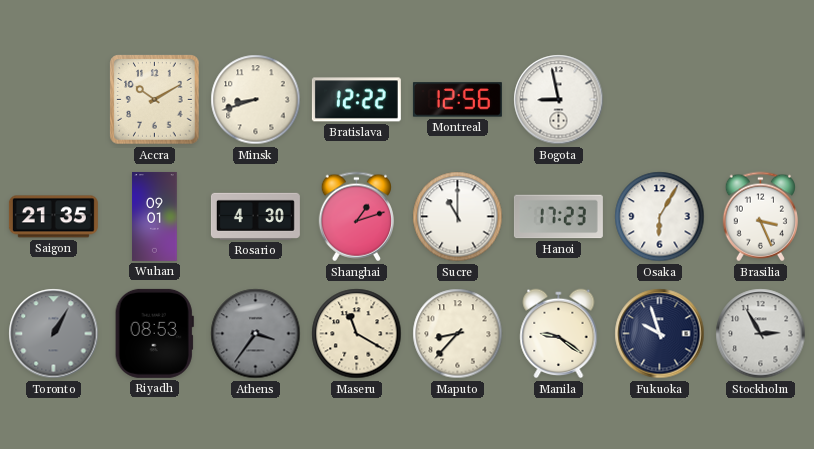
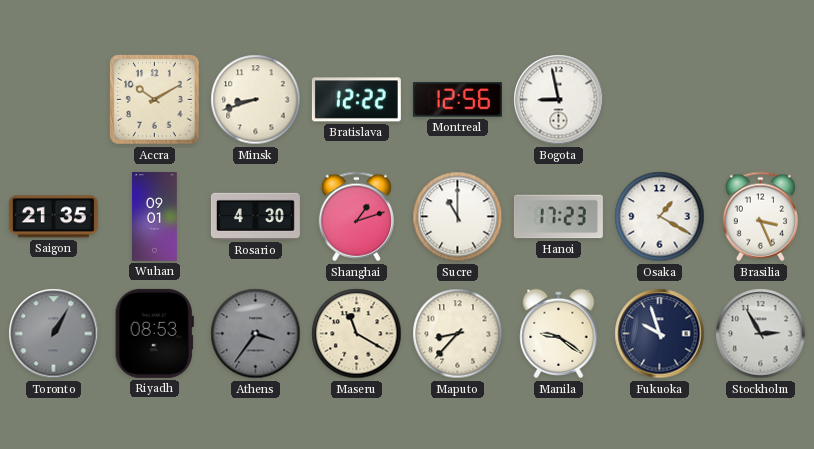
Osaka: 6:05 -> 1:20
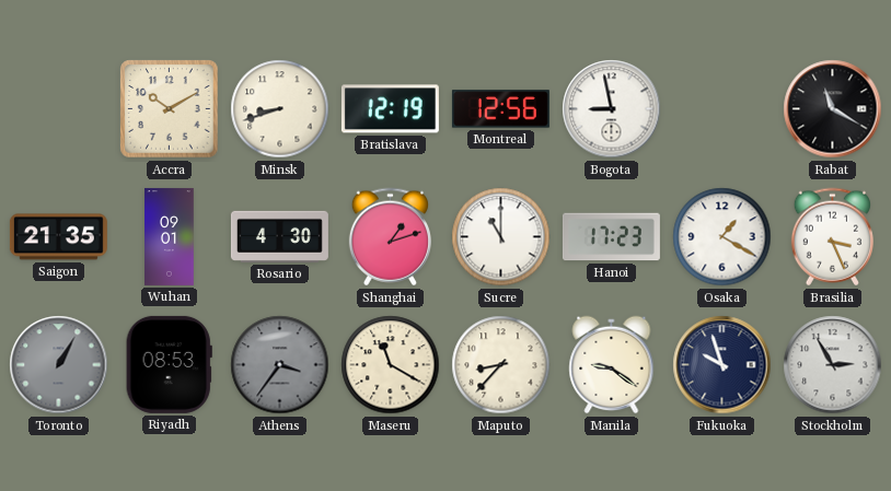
Bratislava: 12:22 -> 12:19
Rabat: none -> 11:20
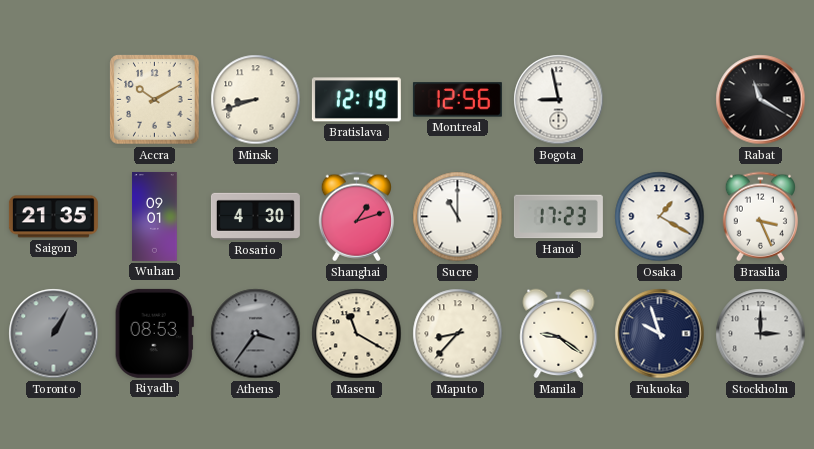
Stockholm: 2:55 -> 3:00
